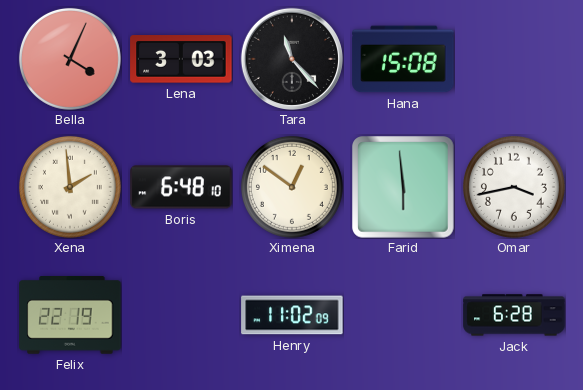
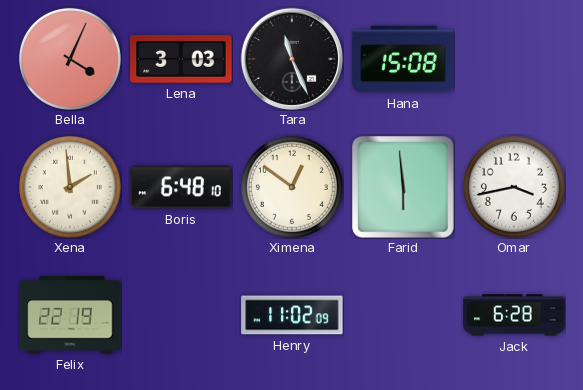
Tara: 11:23 -> 11:26
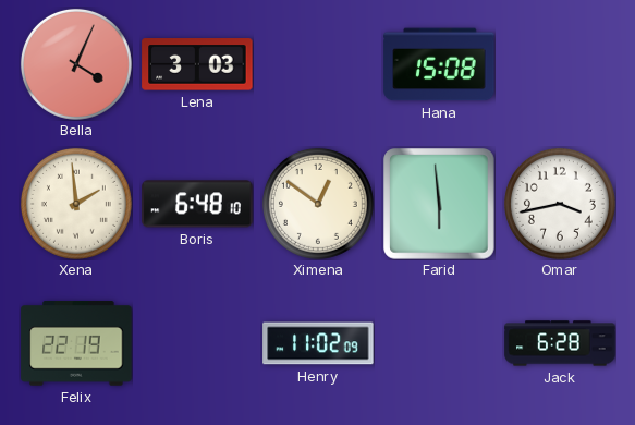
Tara: 11:26 -> none
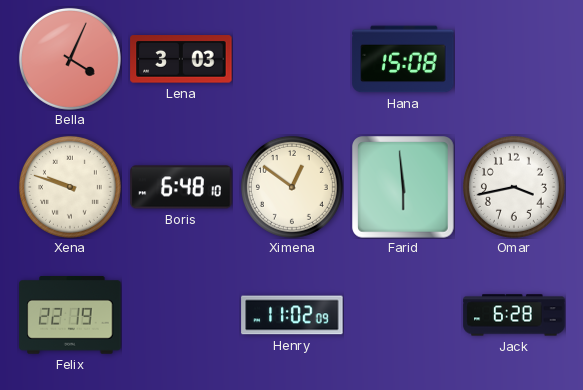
Xena: 1:59 -> 9:48
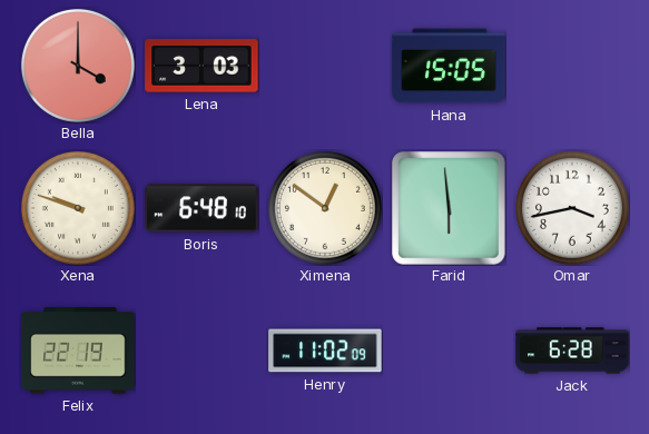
Bella: 4:04 -> 4:00
Hana: 15:08 -> 15:05
